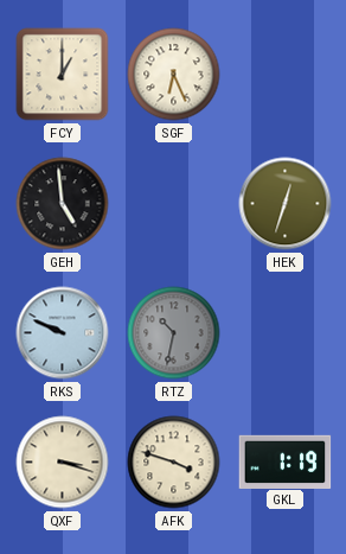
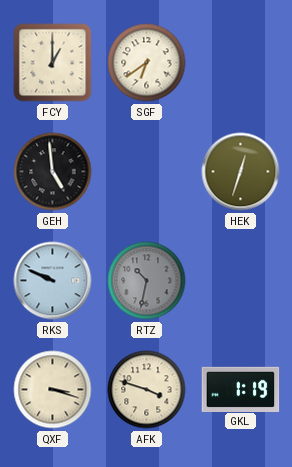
SGF: 6:26 -> 6:39
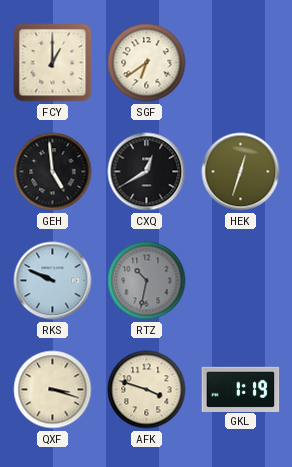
CXQ: none -> 12:40
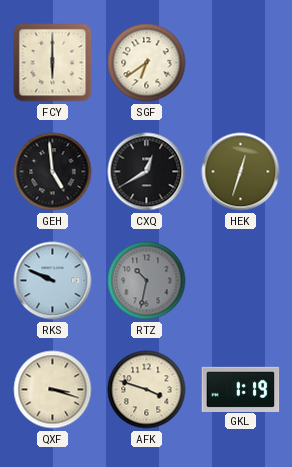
FCY: 1:00 -> 6:00
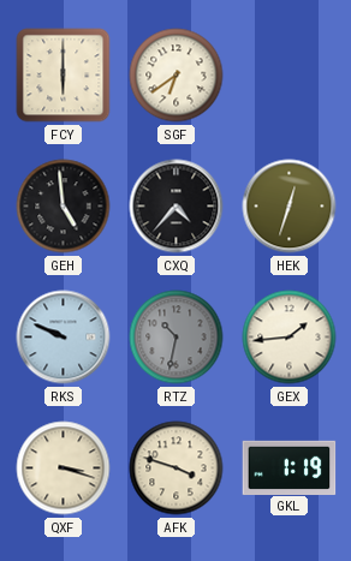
CXQ: 12:40 -> 4:37
GEX: none -> 1:44
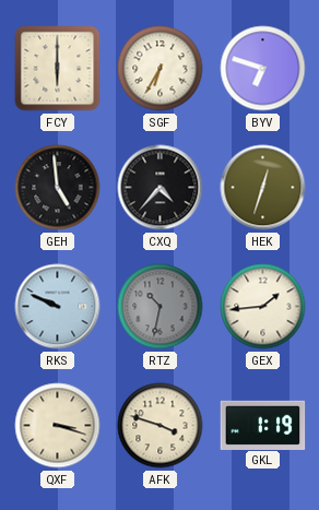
SGF: 6:39 -> 6:35
BYV: none -> 6:48
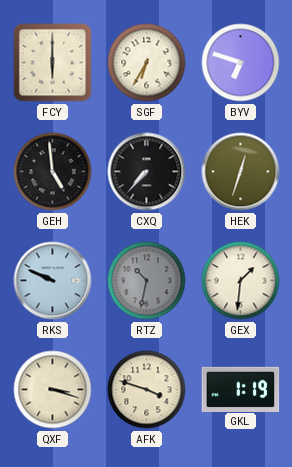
CXQ: 4:37 -> 7:37
GEX: 1:44 -> 1:31
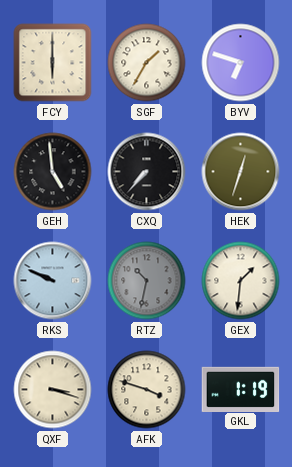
SGF: 6:35 -> 1:35
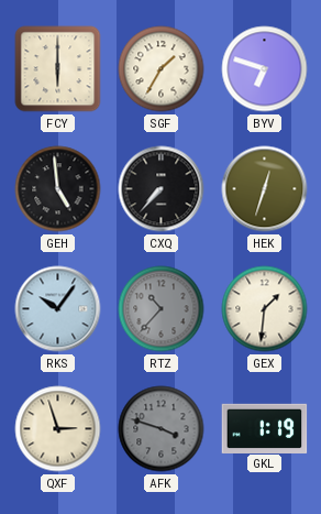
RKS: 9:49 -> 10:06
RTZ: 10:32 -> 10:37
QXF: 3:18 -> 2:57
AFK dial: cream -> grey
